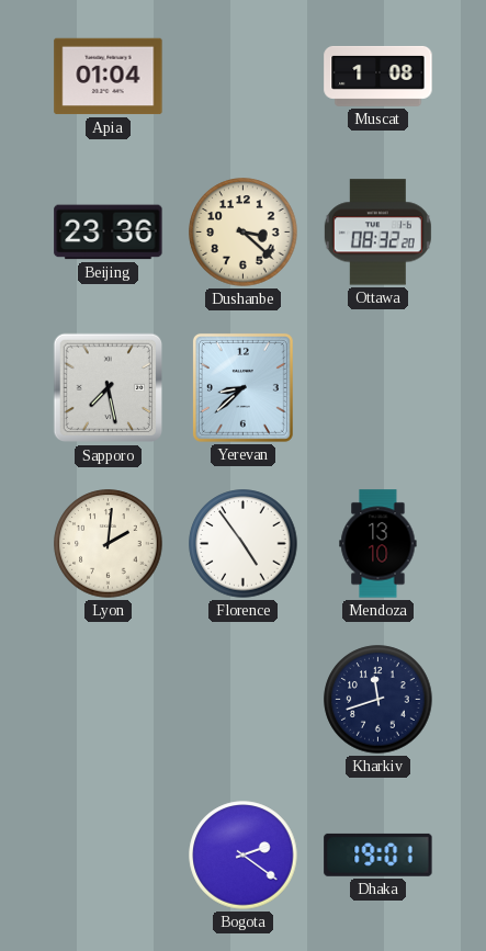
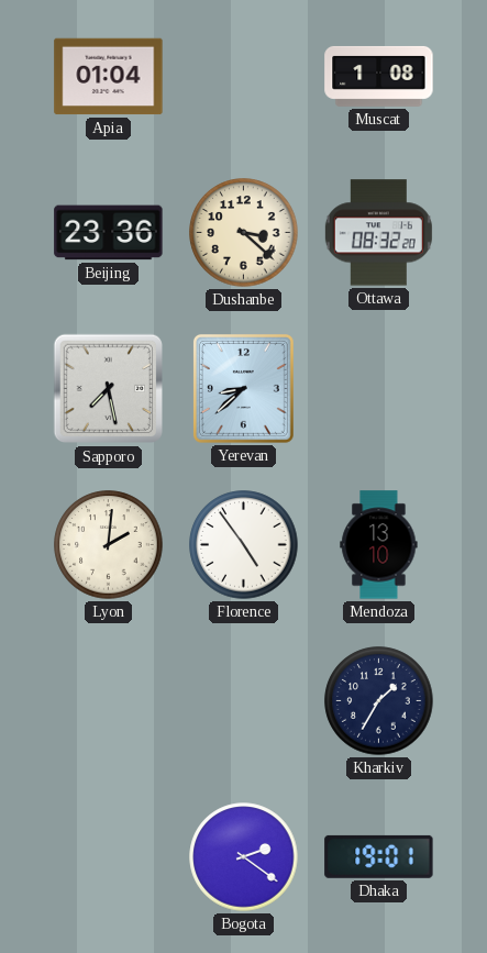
Kharkiv: 11:42 -> 1:35
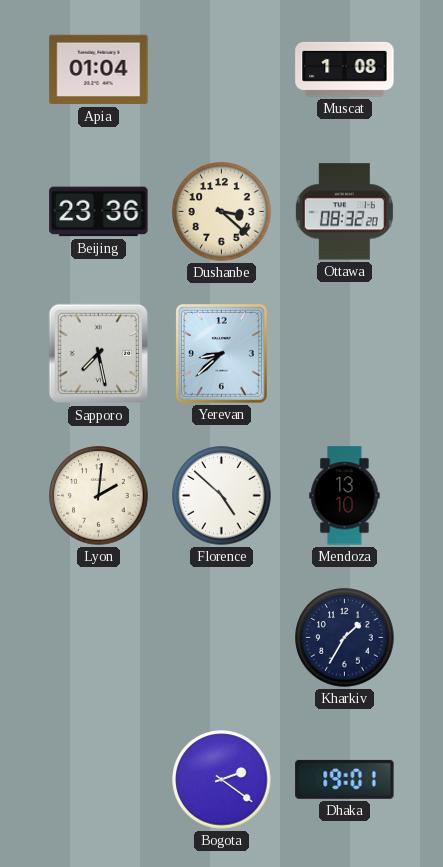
Florence: 4:54 -> 4:52
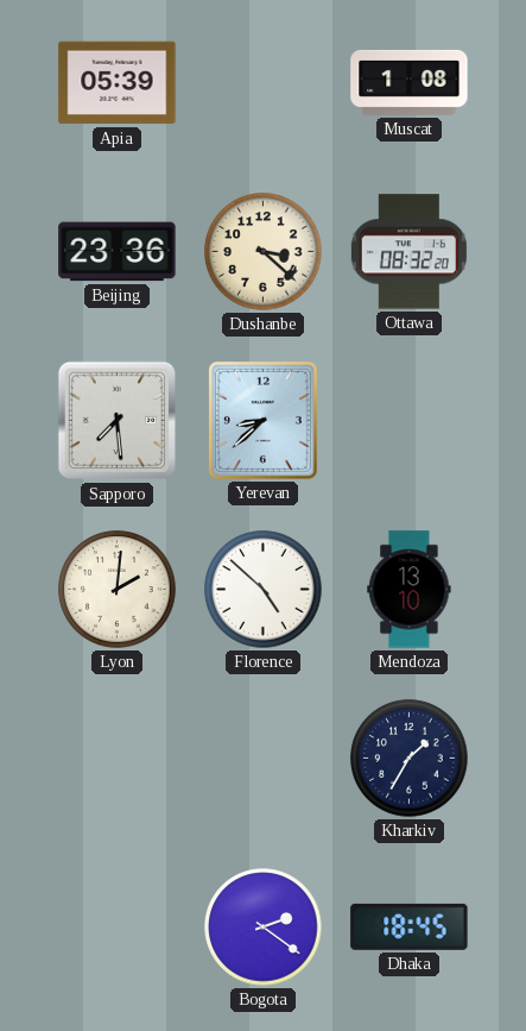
Apia: 01:04 -> 05:39
Sapporo: 7:28 -> 7:29
Dhaka: 19:01 -> 18:45
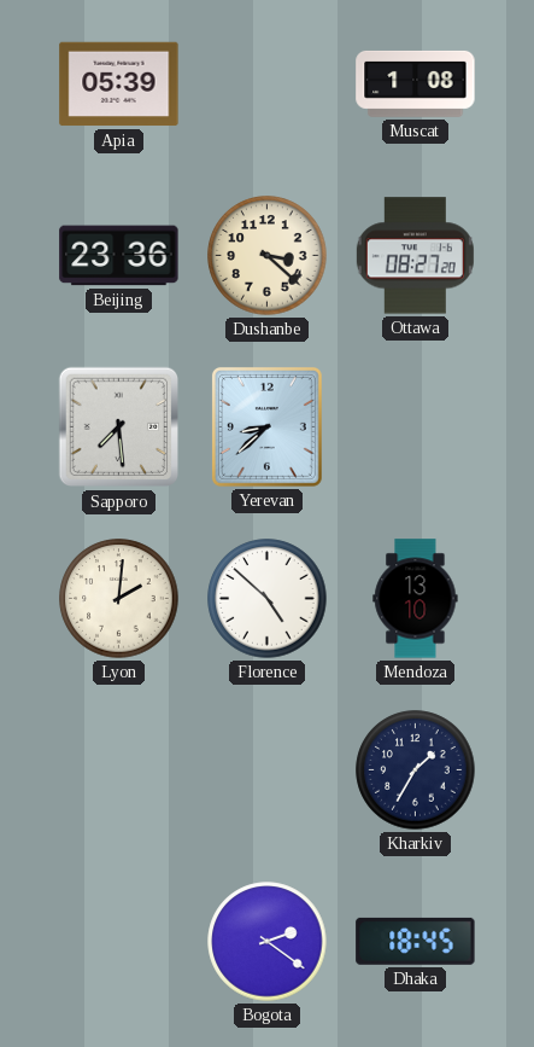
Ottawa: 08:32 -> 08:27
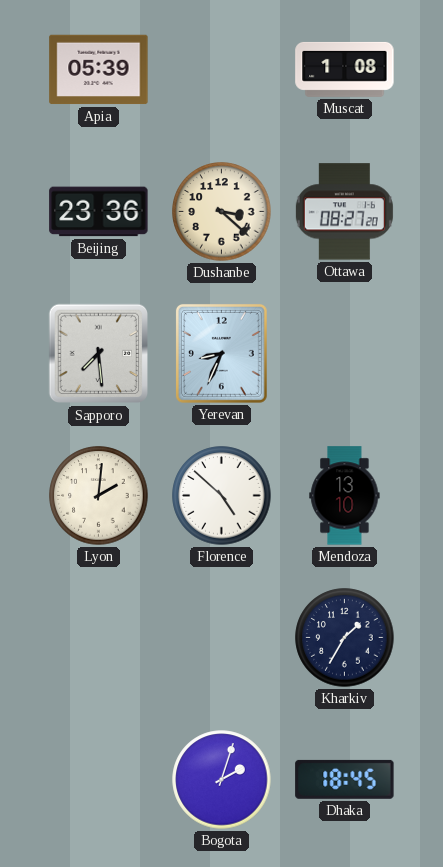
Yerevan: 8:38 -> 8:34
Bogota: 2:21 -> 2:03
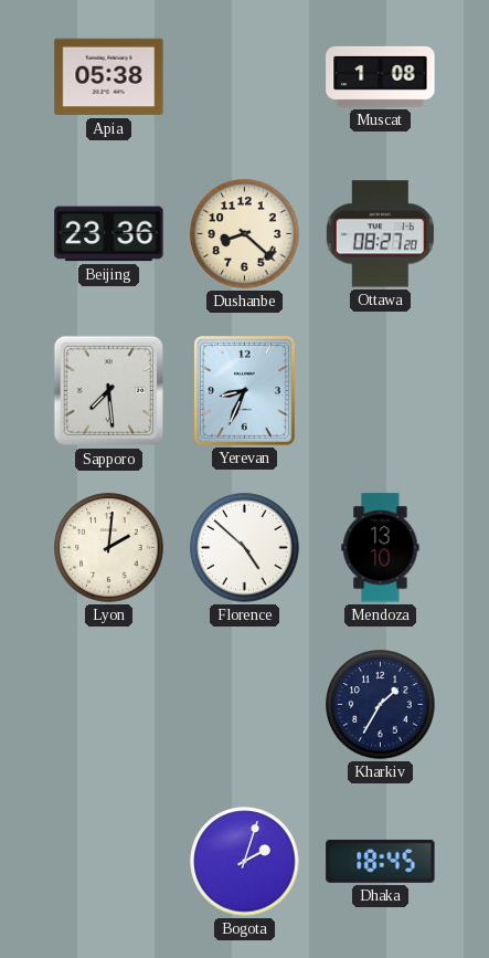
Apia: 05:39 -> 05:38
Dushanbe: 3:22 -> 8:22
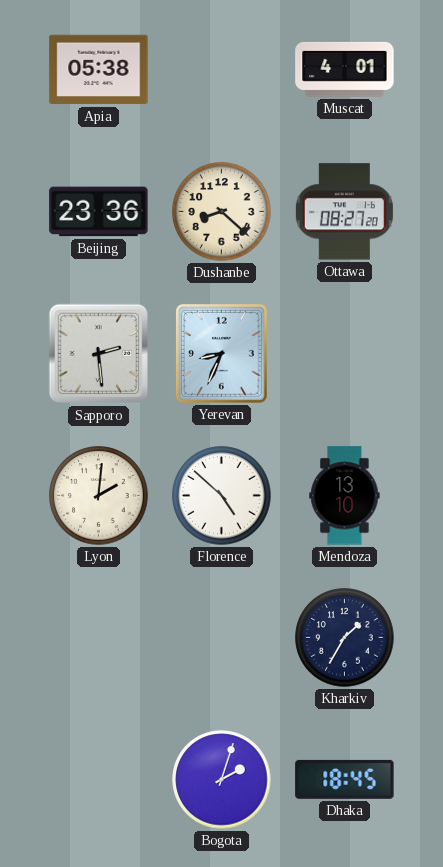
Muscat: 1:08 -> 4:01
Sapporo: 7:29 -> 2:29
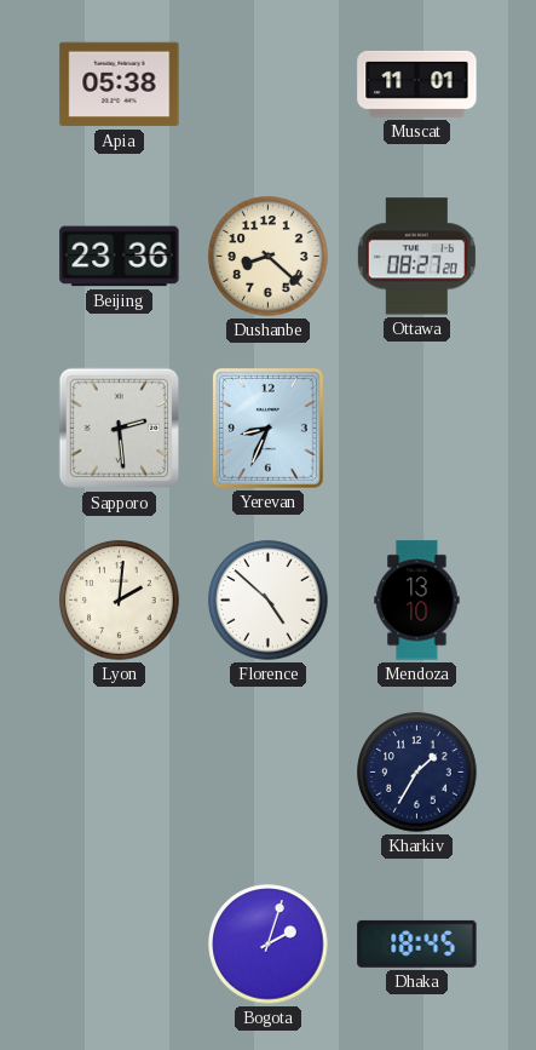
Muscat: 4:01 -> 11:01
